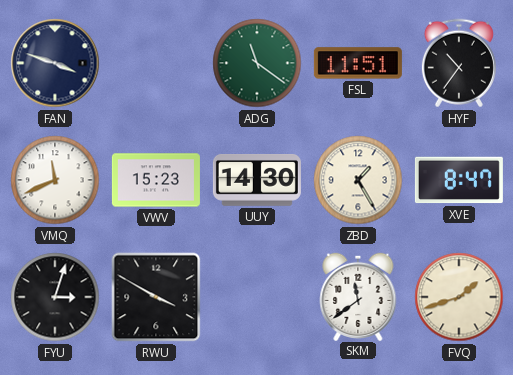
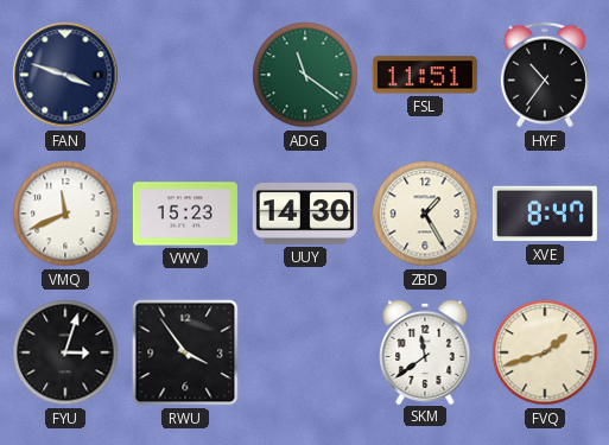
RWU: 3:50 -> 3:54
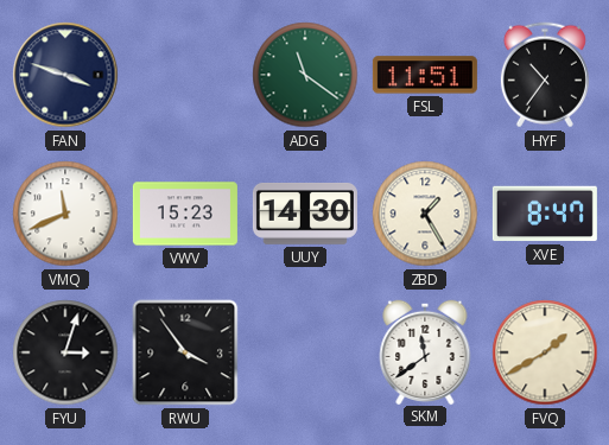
FVQ: 1:42 -> 1:40
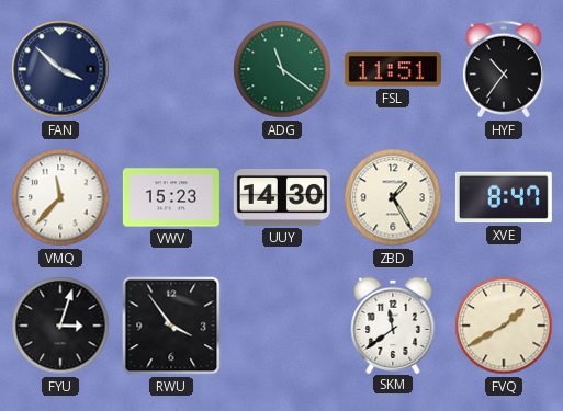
FAN: 3:48 -> 3:52
VMQ: 11:41 -> 11:37
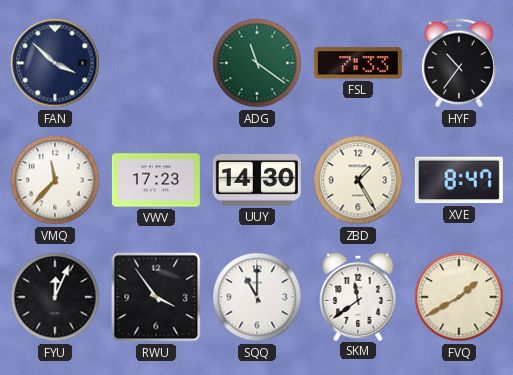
FSL: 11:51 -> 7:33
VWV: 15:23 -> 17:23
FYU: 3:03 -> 12:04
SQQ: none -> 11:00
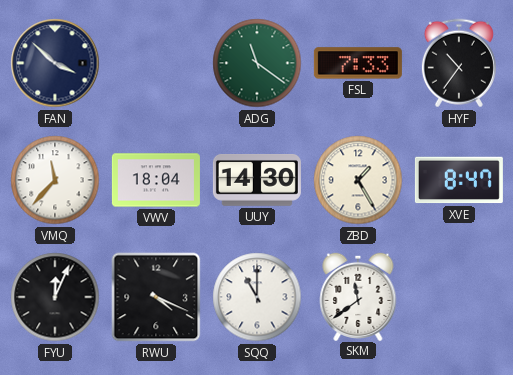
VWV: 17:23 -> 18:04
RWU: 3:54 -> 4:19
FVQ: 1:40 -> none
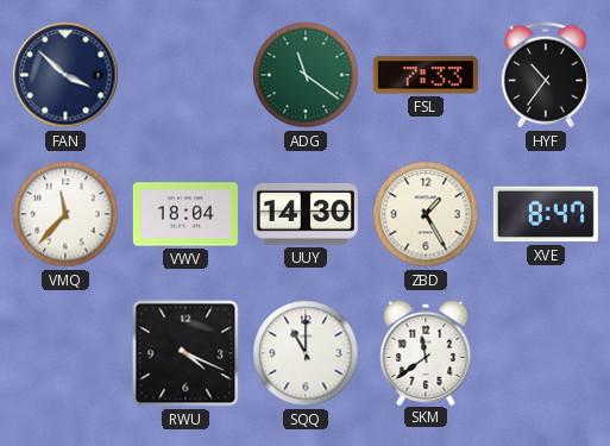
FYU: 12:04 -> none
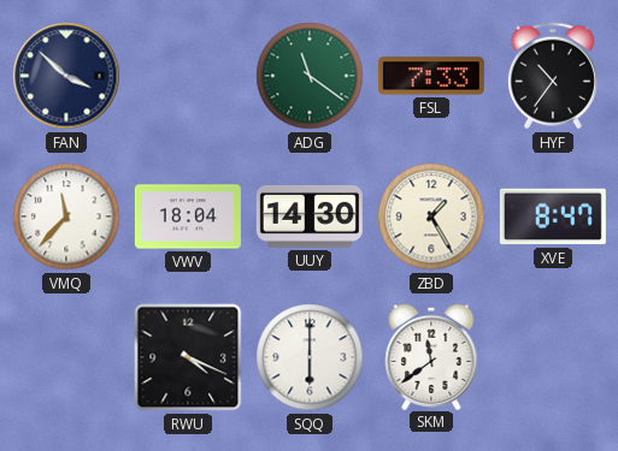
SQQ: 11:00 -> 6:00
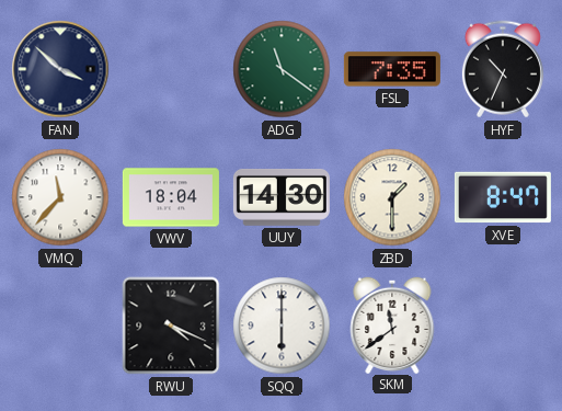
FSL: 7:33 -> 7:35
HYF: 10:36 -> 10:34
ZBD: 1:25 -> 1:30
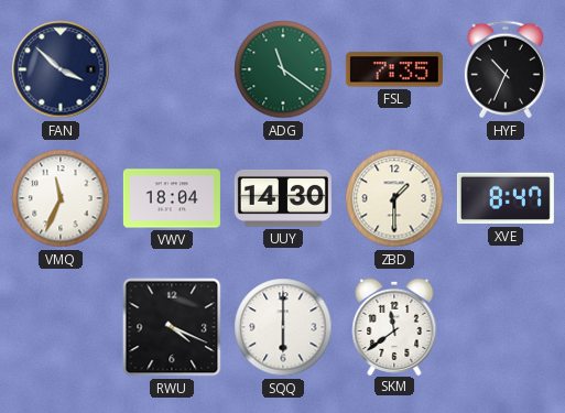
VMQ: 11:37 -> 11:34
